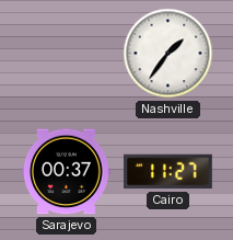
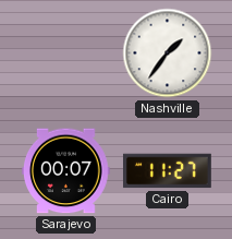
Sarajevo: 00:37 -> 00:07
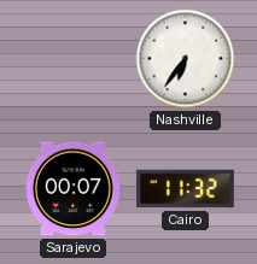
Nashville: 1:36 -> 6:36
Cairo: 11:27 -> 11:32
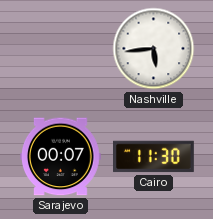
Nashville: 6:36 -> 5:44
Cairo: 11:32 -> 11:30
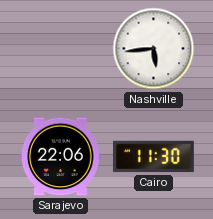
Sarajevo: 00:07 -> 22:06
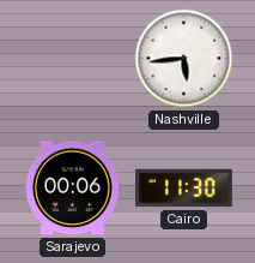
Sarajevo: 22:06 -> 00:06
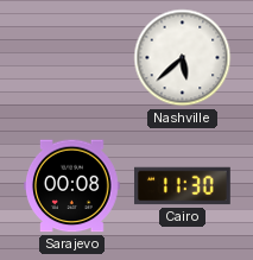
Nashville: 5:44 -> 5:38
Sarajevo: 00:06 -> 00:08
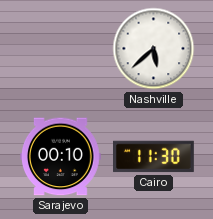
Sarajevo: 00:08 -> 00:10
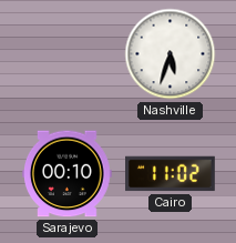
Nashville: 5:38 -> 5:33
Cairo: 11:30 -> 11:02
